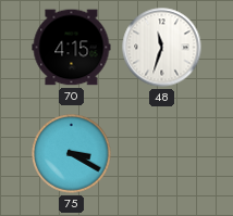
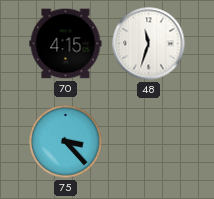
75: 3:20 -> 3:23
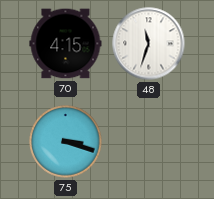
75: 3:23 -> 3:18
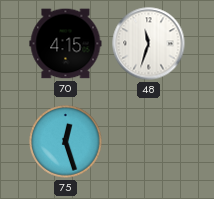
75: 3:18 -> 12:27
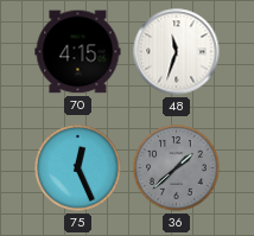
75: 12:27 -> 12:26
36: none -> 1:38
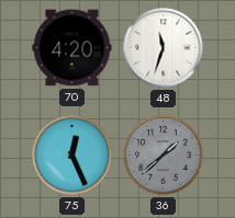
70: 4:15 -> 4:20
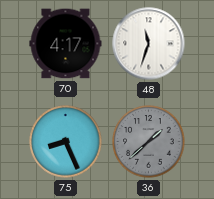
70: 4:20 -> 4:17
75: 12:26 -> 8:26
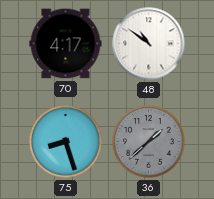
48: 11:33 -> 10:51
75: 8:26 -> 8:27
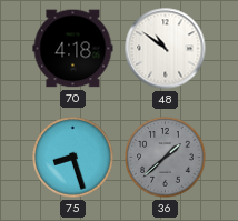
70: 4:17 -> 4:18
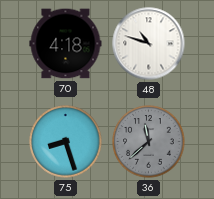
48: 10:51 -> 10:48
36: 1:38 -> 11:38
